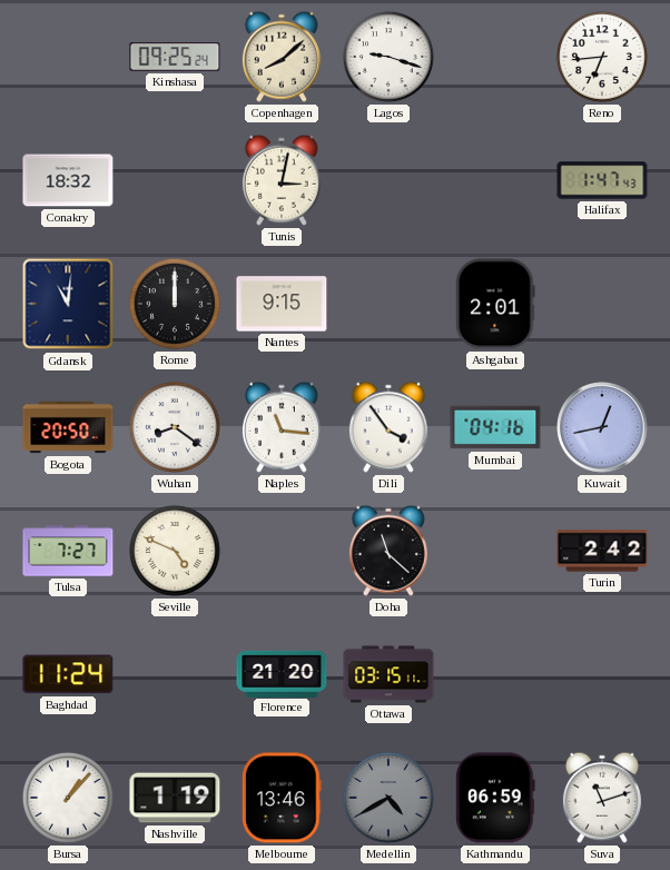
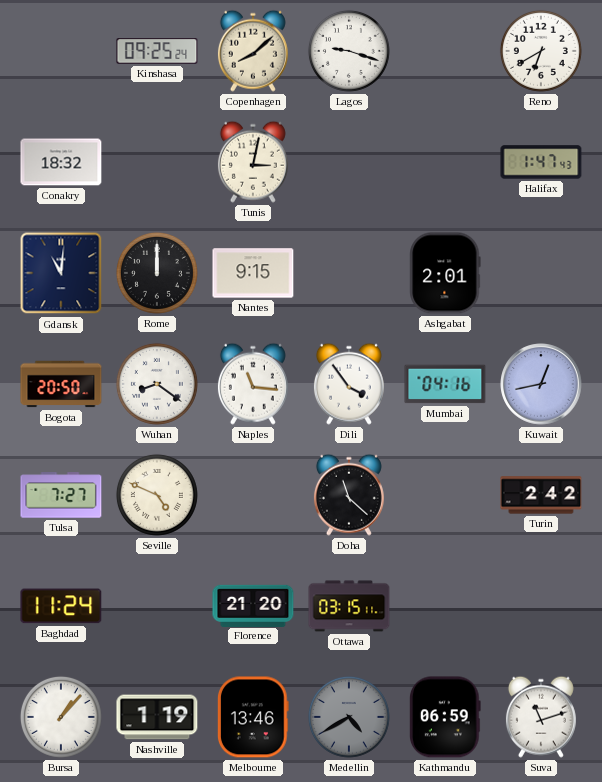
Reno: 6:44 -> 6:40
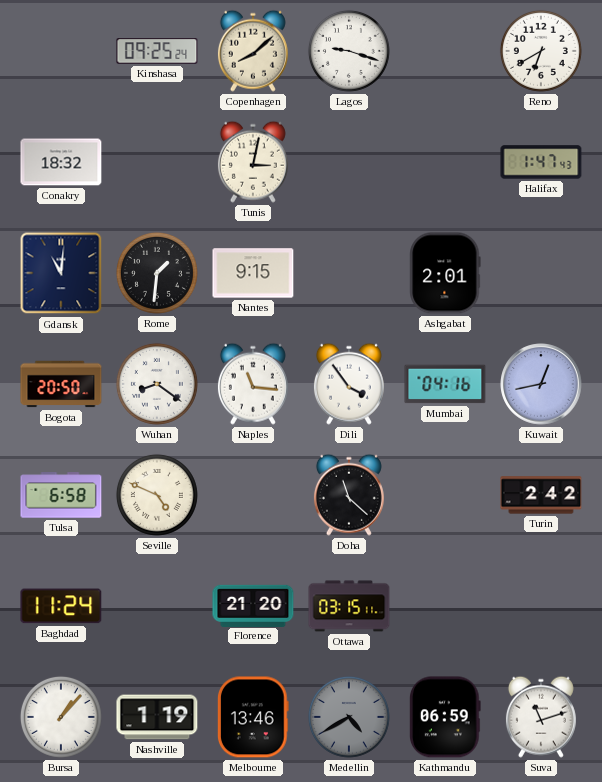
Rome: 12:00 -> 1:31
Tulsa: 7:27 -> 6:58
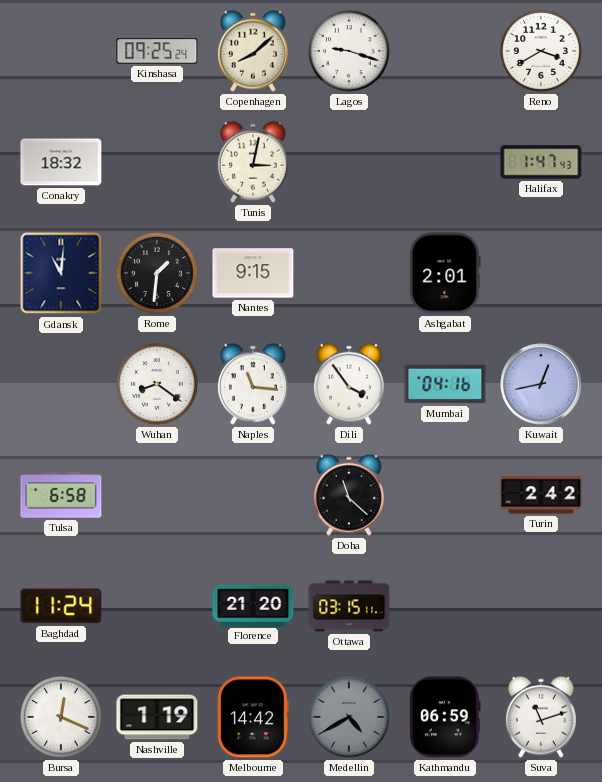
Reno: 6:40 -> 3:40
Bogota: 20:50 -> none
Seville: 4:49 -> none
Bursa: 1:07 -> 12:19
Melbourne: 13:46 -> 14:42
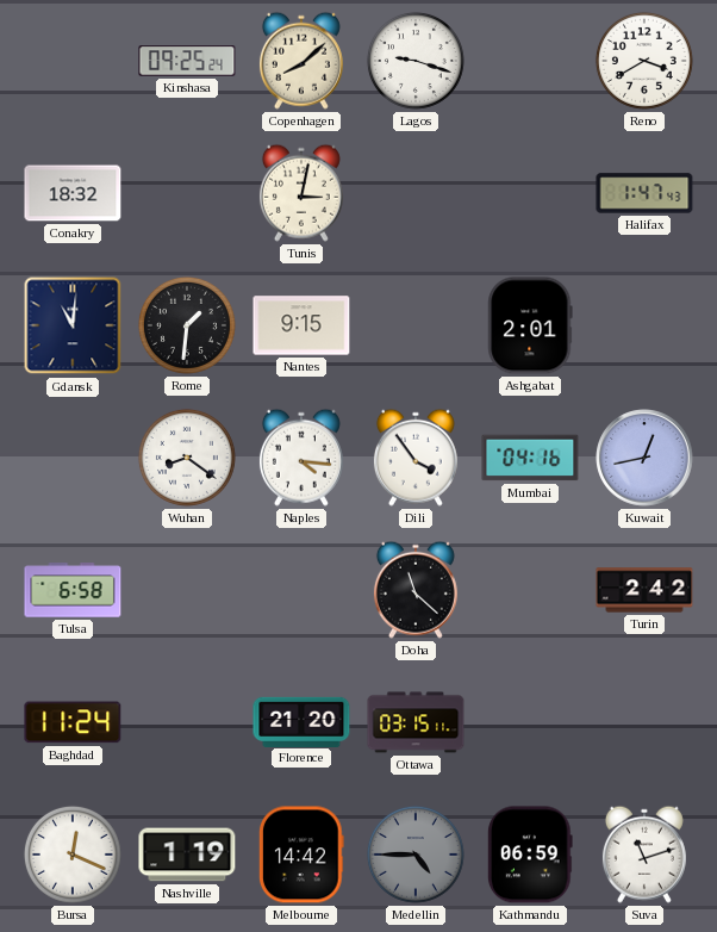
Naples: 11:16 -> 4:16
Medellin: 4:40 -> 4:45
